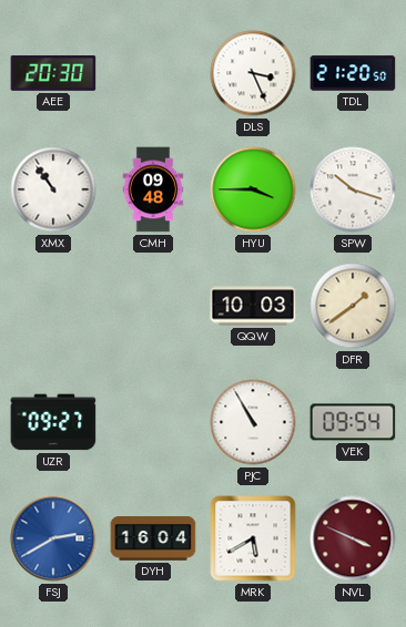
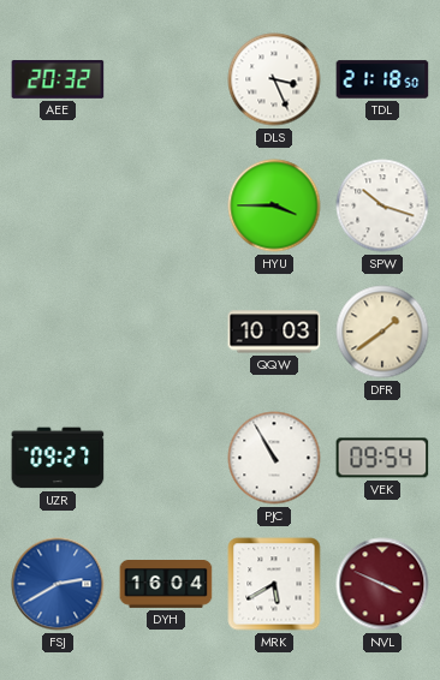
AEE: 20:30 -> 20:32
TDL: 21:20 -> 21:18
XMX: 10:54 -> none
CMH: 09:48 -> none
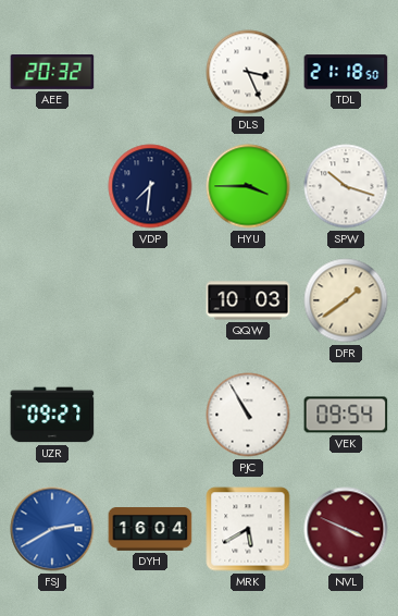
VDP: none -> 7:31
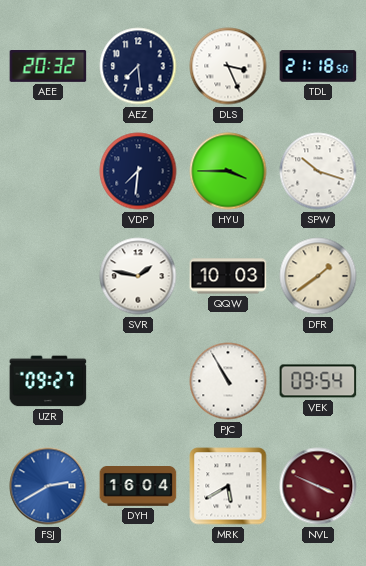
AEZ: none -> 7:29
SVR: none -> 1:47
